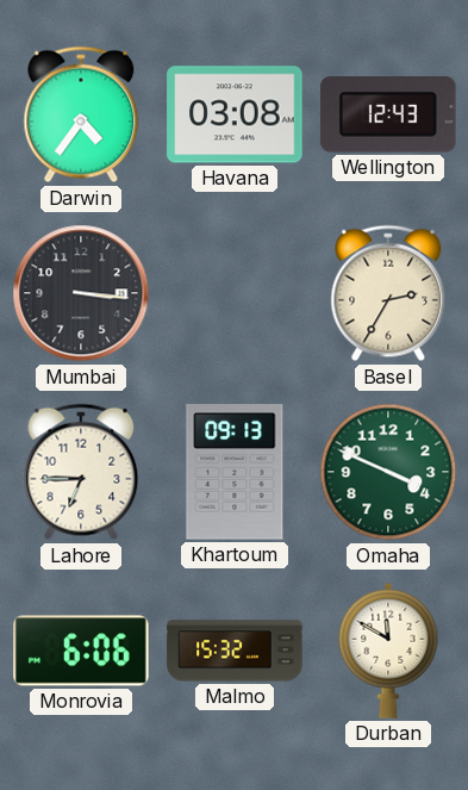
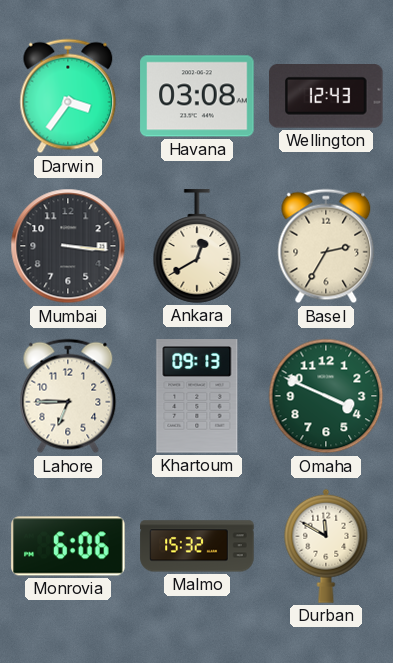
Darwin: 4:36 -> 3:36
Ankara: none -> 12:40
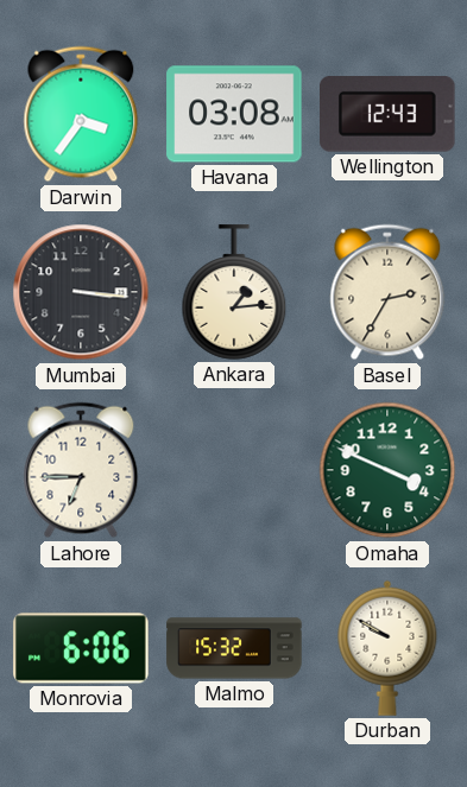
Ankara: 12:40 -> 1:14
Khartoum: 09:13 -> none
Durban: 11:50 -> 9:50
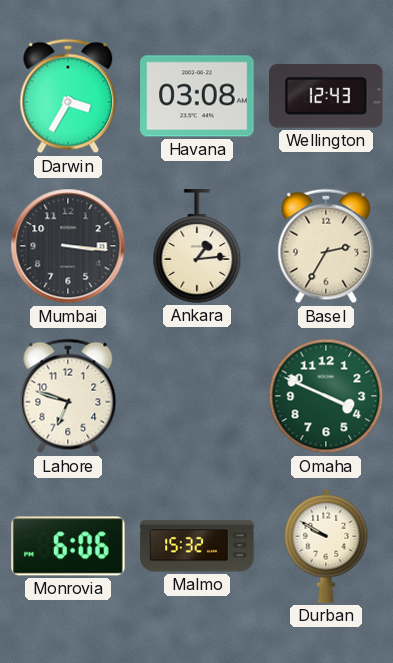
Darwin: 3:36 -> 3:35
Lahore: 6:45 -> 6:48
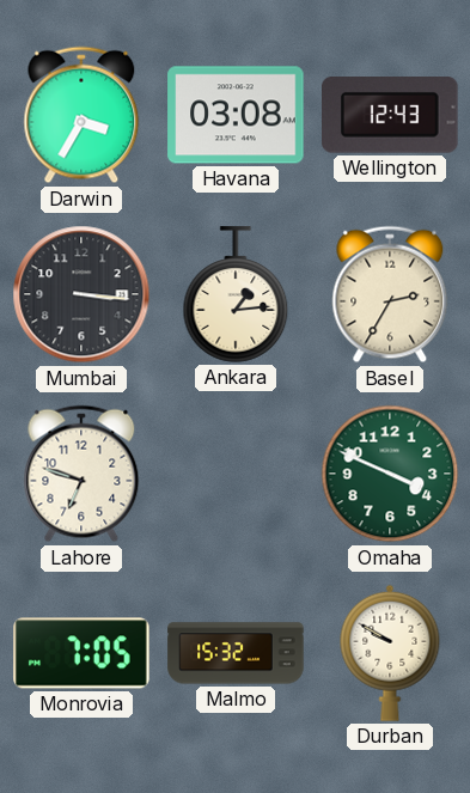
Monrovia: 6:06 -> 7:05
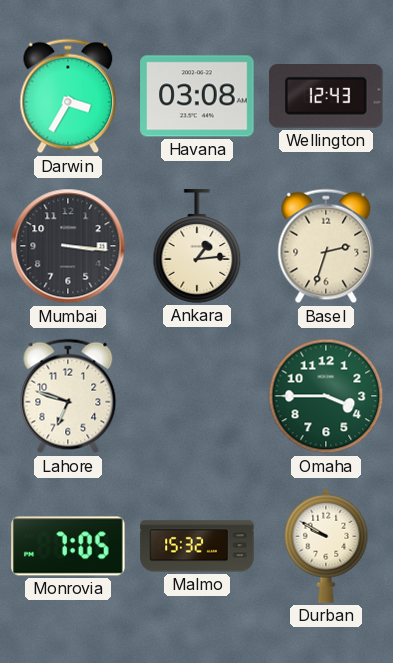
Basel: 2:35 -> 2:33
Omaha: 3:49 -> 3:45
